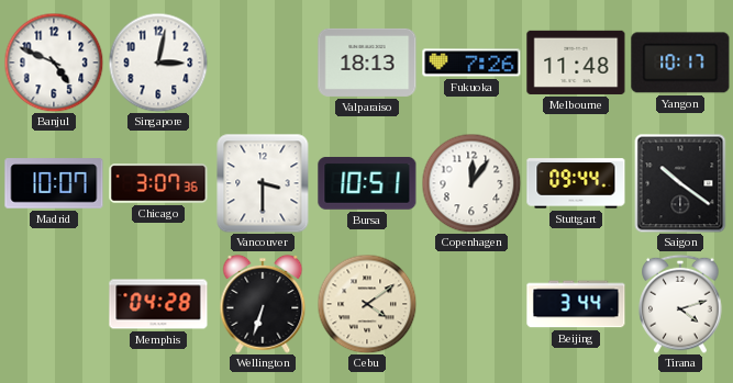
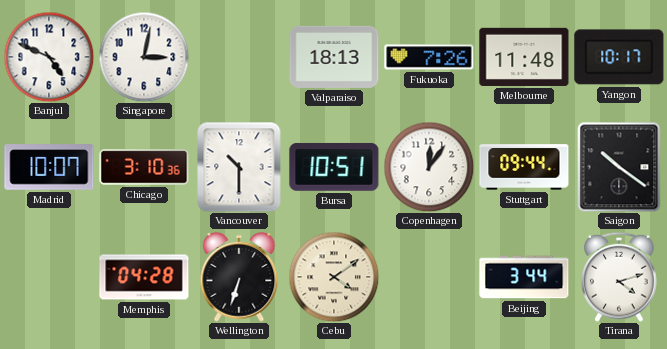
Chicago: 3:07 -> 3:10
Vancouver: 3:30 -> 10:30
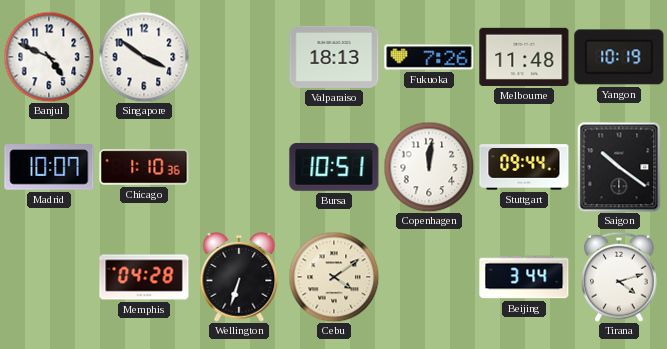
Singapore: 3:02 -> 3:51
Yangon: 10:17 -> 10:19
Chicago: 3:10 -> 1:10
Vancouver: 10:30 -> none
Copenhagen: 12:06 -> 12:01
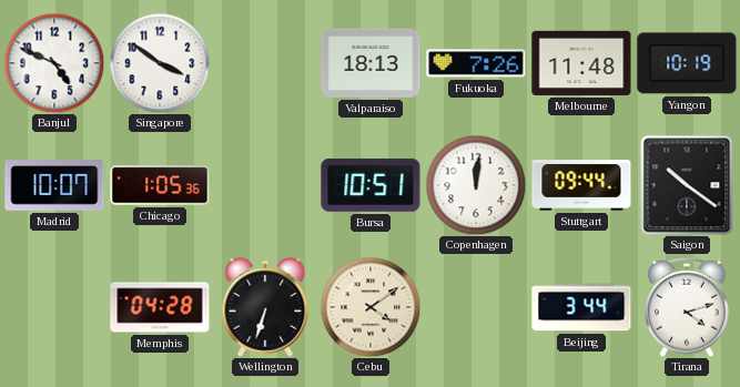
Chicago: 1:10 -> 1:05
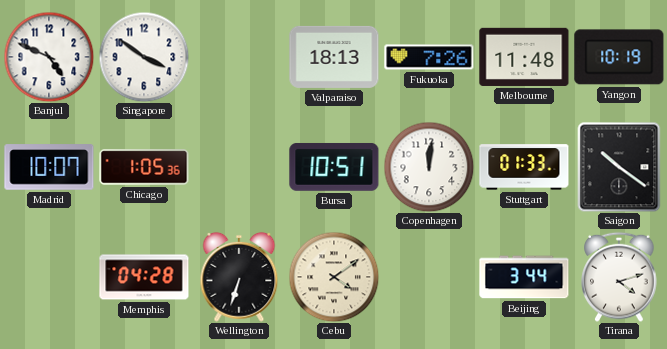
Stuttgart: 09:44 -> 01:33
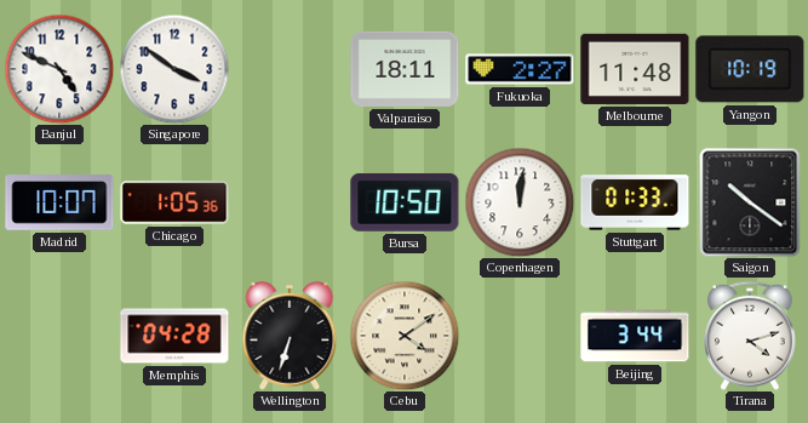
Valparaiso: 18:13 -> 18:11
Fukuoka: 7:26 -> 2:27
Bursa: 10:51 -> 10:50
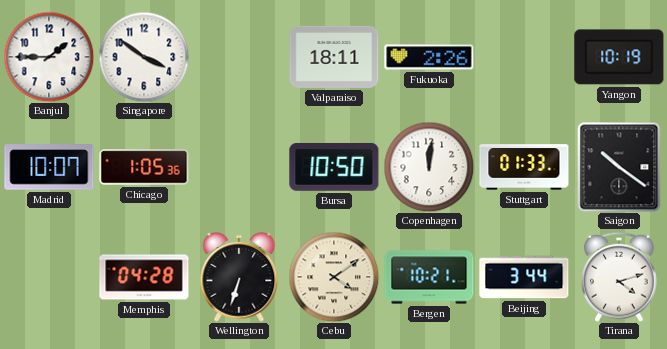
Banjul: 4:49 -> 1:45
Fukuoka: 2:27 -> 2:26
Melbourne: 11:48 -> none
Bergen: none -> 10:21
